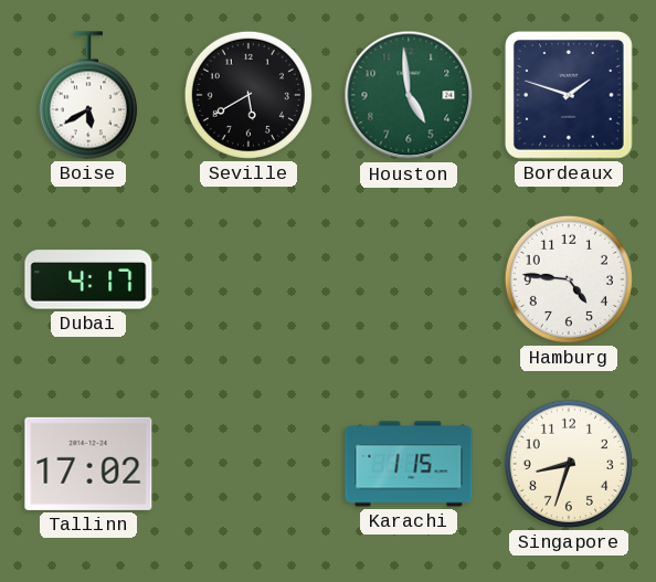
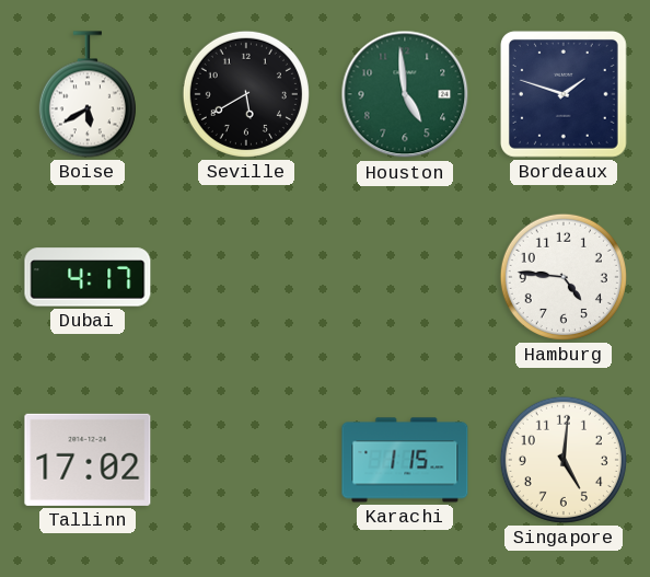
Singapore: 8:33 -> 5:01
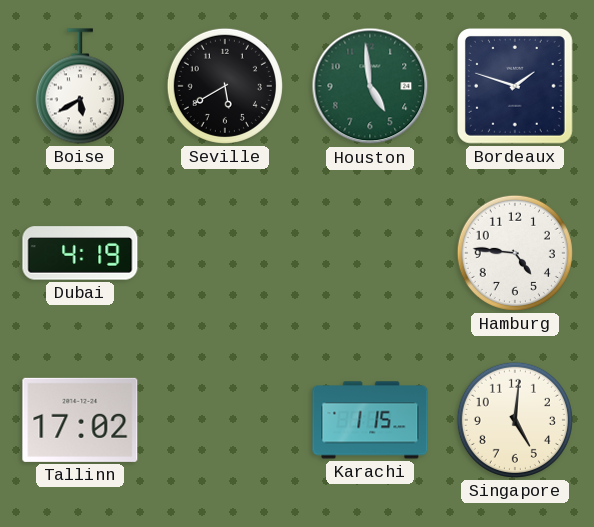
Dubai: 4:17 -> 4:19
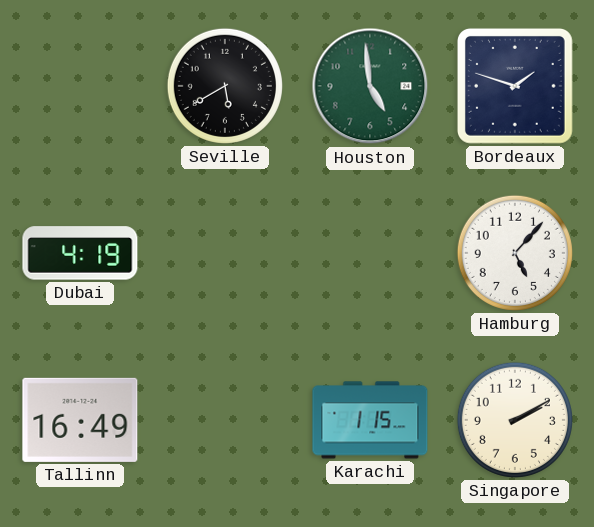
Boise: 5:40 -> none
Hamburg: 4:46 -> 5:07
Tallinn: 17:02 -> 16:49
Singapore: 5:01 -> 2:10
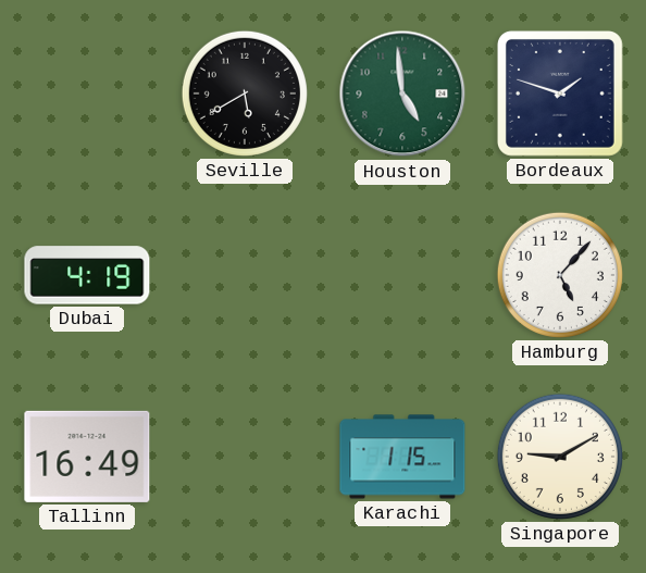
Singapore: 2:10 -> 9:10
